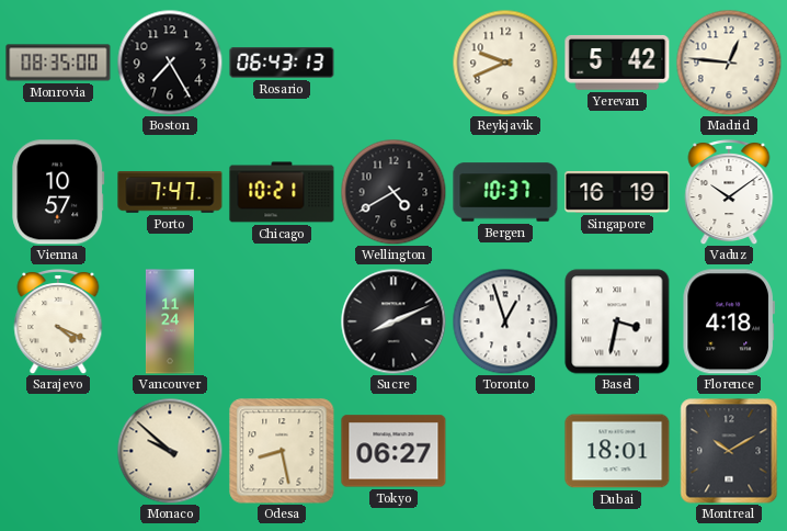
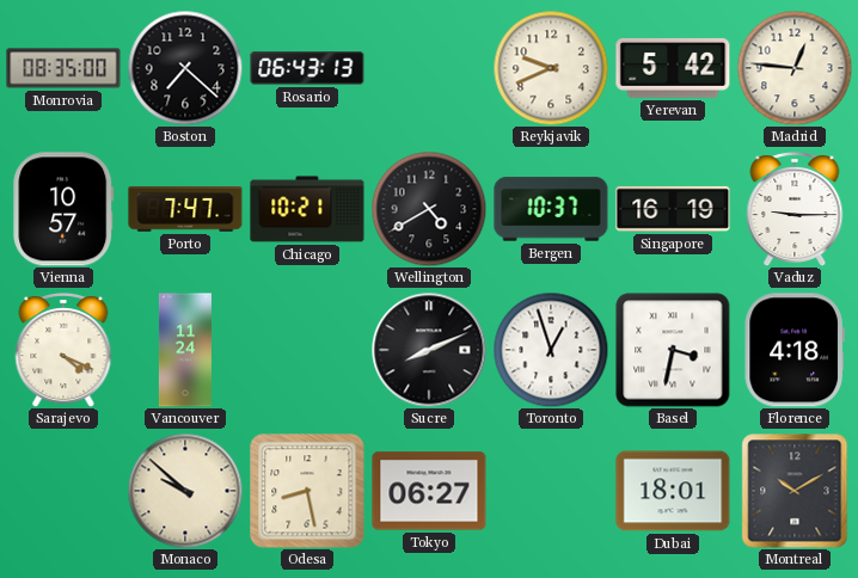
Boston: 7:25 -> 7:22
Vaduz: 10:09 -> 9:15
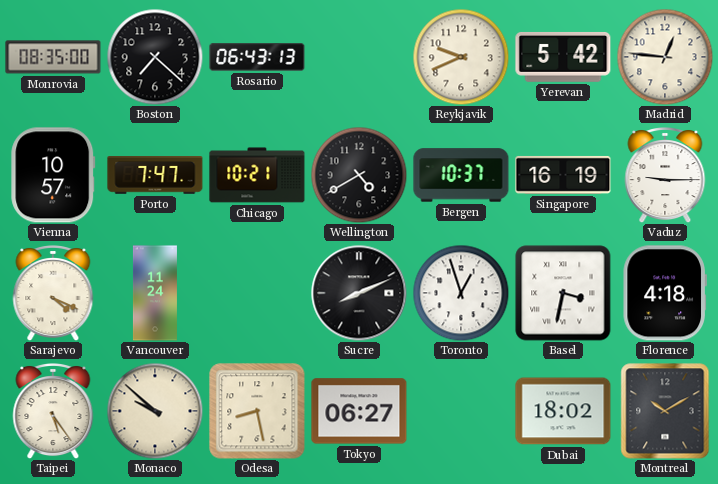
Taipei: none -> 5:24
Dubai: 18:01 -> 18:02
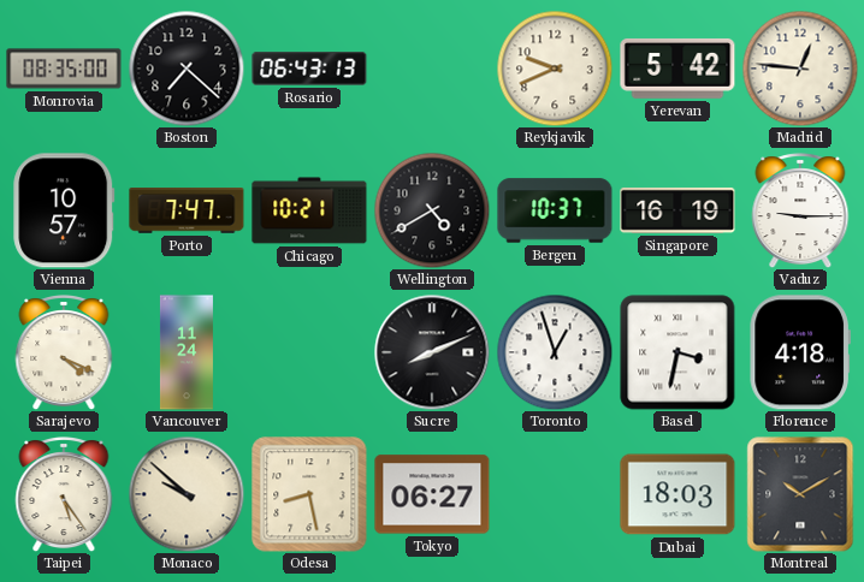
Dubai: 18:02 -> 18:03
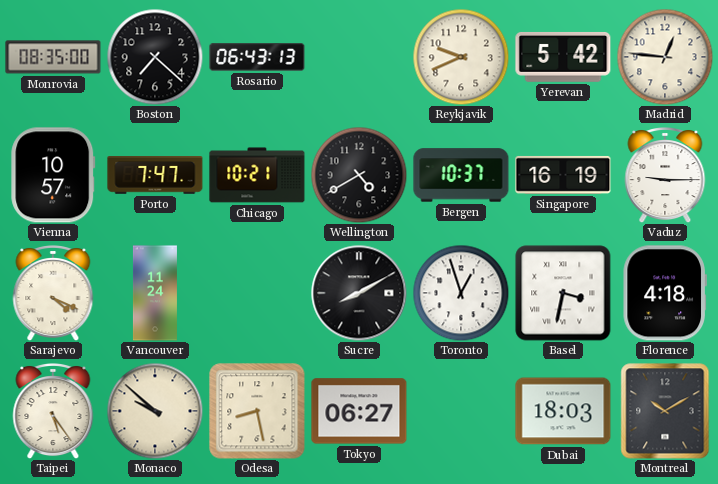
Sucre: 8:11 -> 8:10
